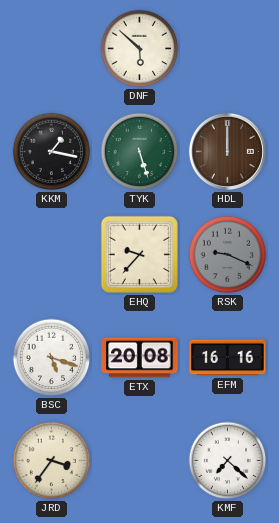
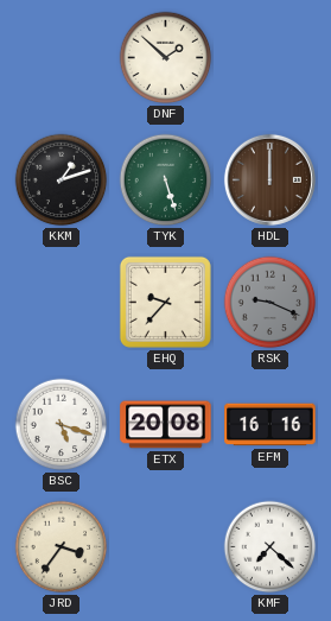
DNF: 5:52 -> 1:52
KKM: 1:17 -> 1:12
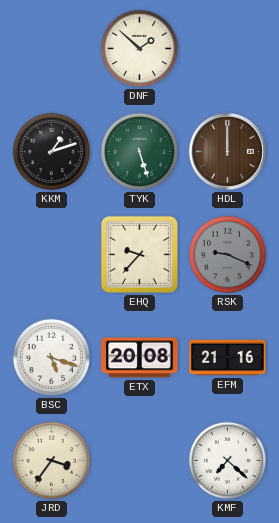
EFM: 16:16 -> 21:16
